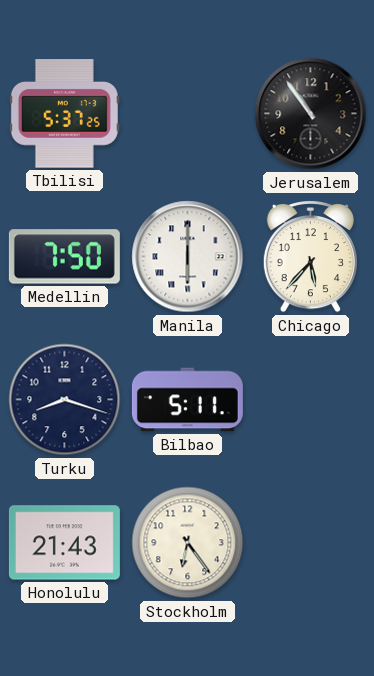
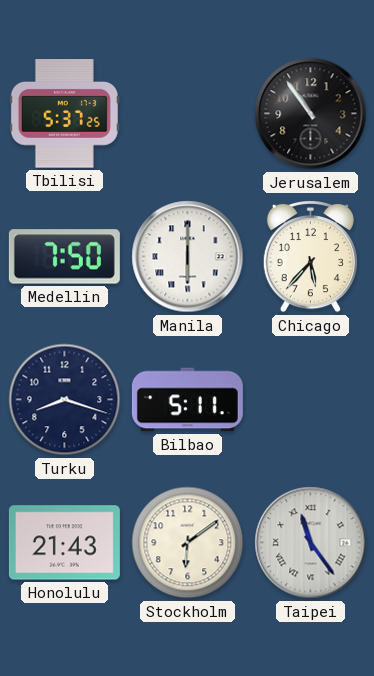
Stockholm: 6:24 -> 6:09
Taipei: none -> 11:24
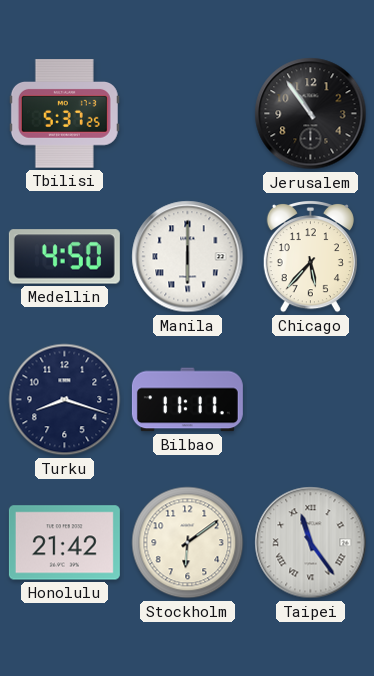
Medellin: 7:50 -> 4:50
Bilbao: 5:11 -> 11:11
Honolulu: 21:43 -> 21:42
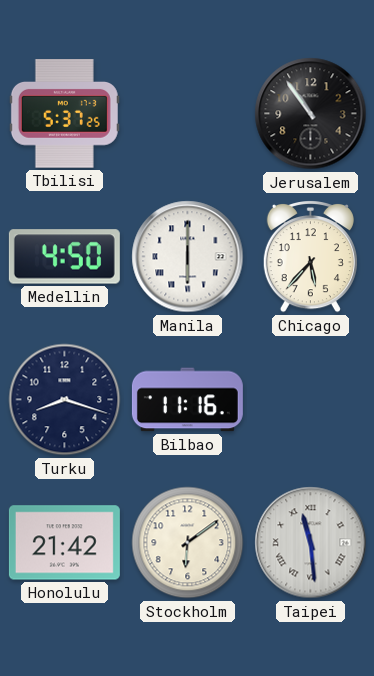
Bilbao: 11:11 -> 11:16
Taipei: 11:24 -> 11:29
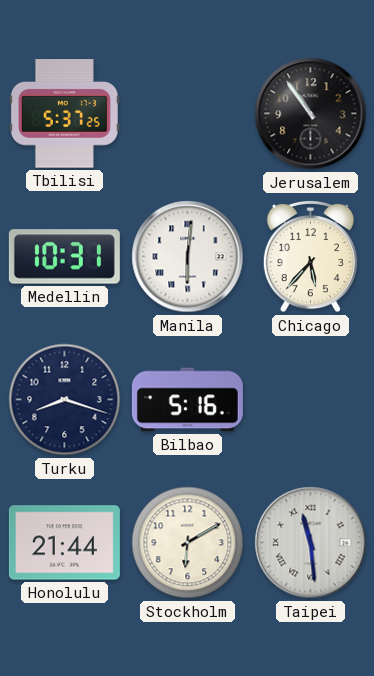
Medellin: 4:50 -> 10:31
Manila: 6:00 -> 6:01
Bilbao: 11:16 -> 5:16
Honolulu: 21:42 -> 21:44
Stockholm: 6:09 -> 6:10
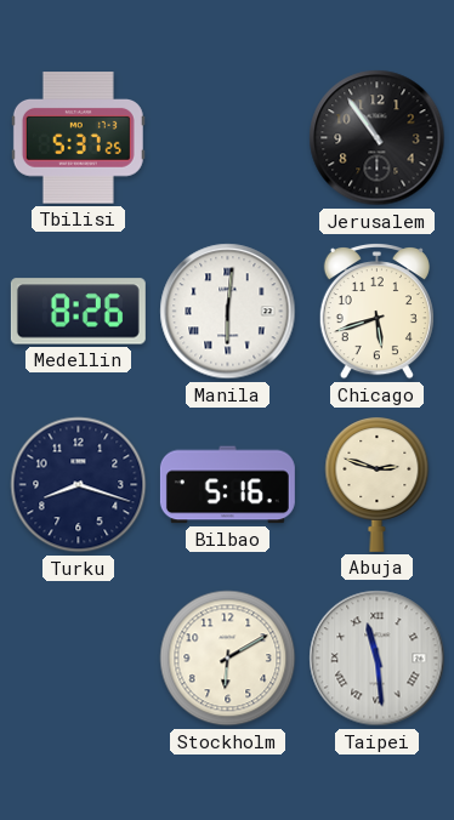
Medellin: 10:31 -> 8:26
Chicago: 5:37 -> 5:42
Abuja: none -> 2:48
Honolulu: 21:44 -> none
